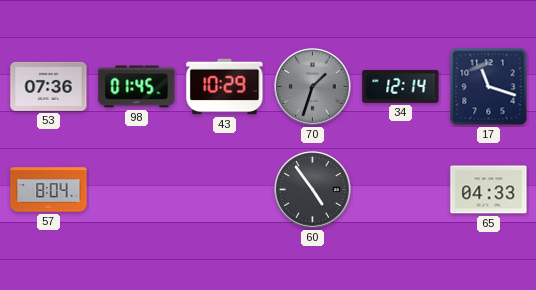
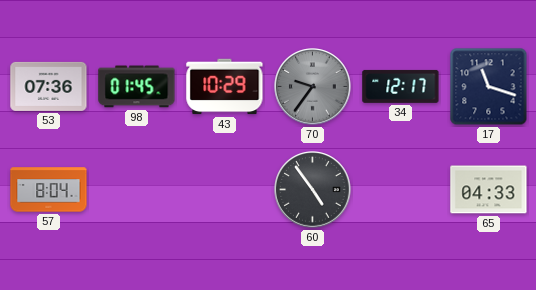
70: 1:33 -> 9:36
34: 12:14 -> 12:17
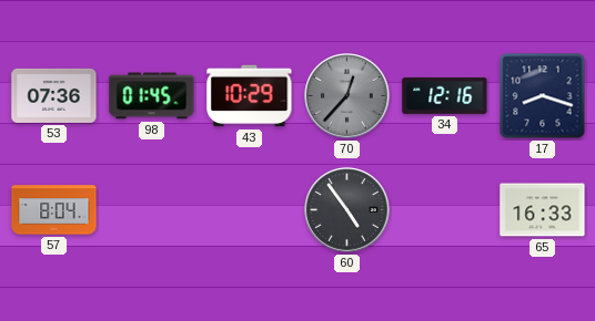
70: 9:36 -> 12:37
34: 12:17 -> 12:16
17: 11:18 -> 8:18
65: 04:33 -> 16:33
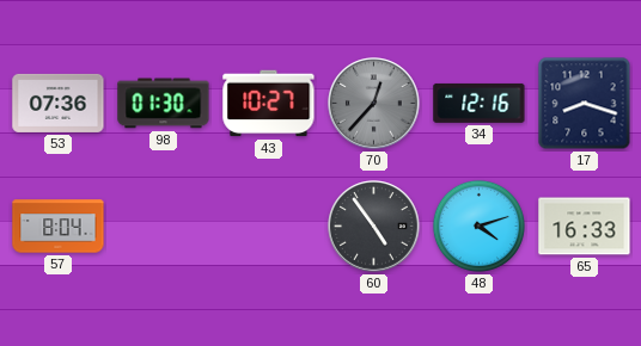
98: 01:45 -> 01:30
43: 10:29 -> 10:27
48: none -> 4:12
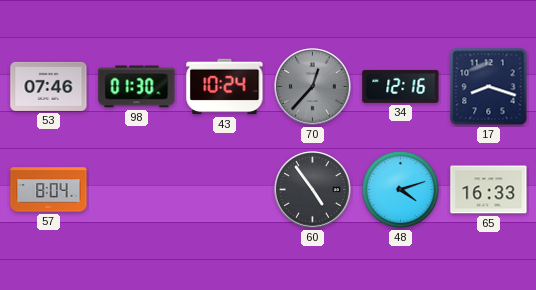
53: 07:36 -> 07:46
43: 10:27 -> 10:24
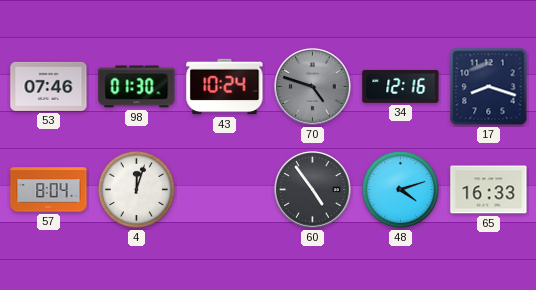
70: 12:37 -> 4:48
4: none -> 12:03
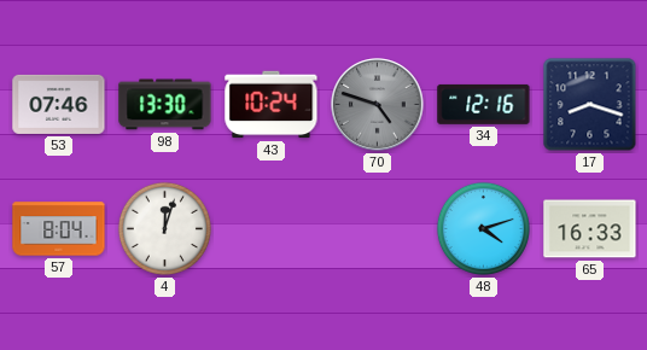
98: 01:30 -> 13:30
60: 4:54 -> none
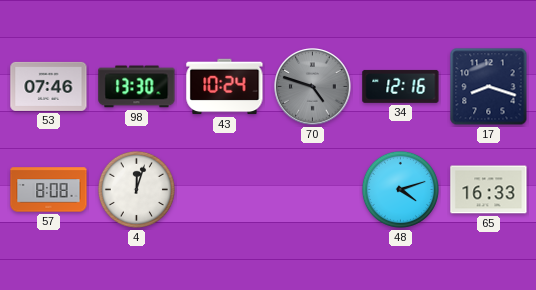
57: 8:04 -> 8:08
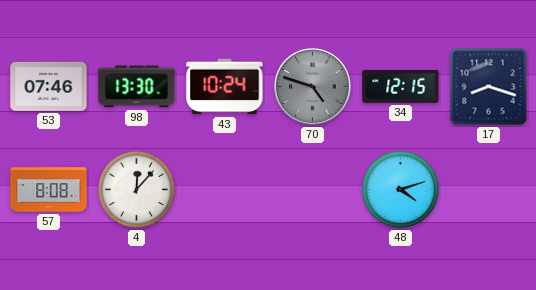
34: 12:16 -> 12:15
4: 12:03 -> 12:07
65: 16:33 -> none
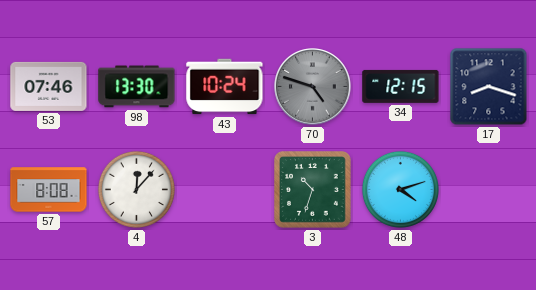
3: none -> 10:33
